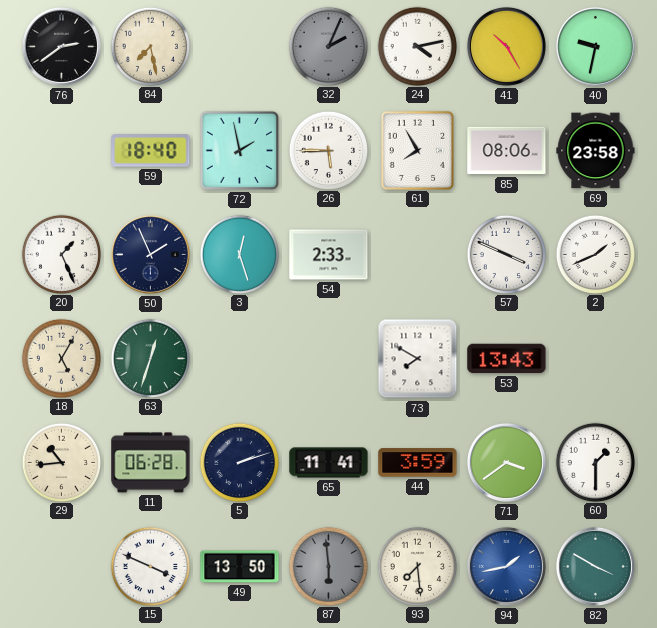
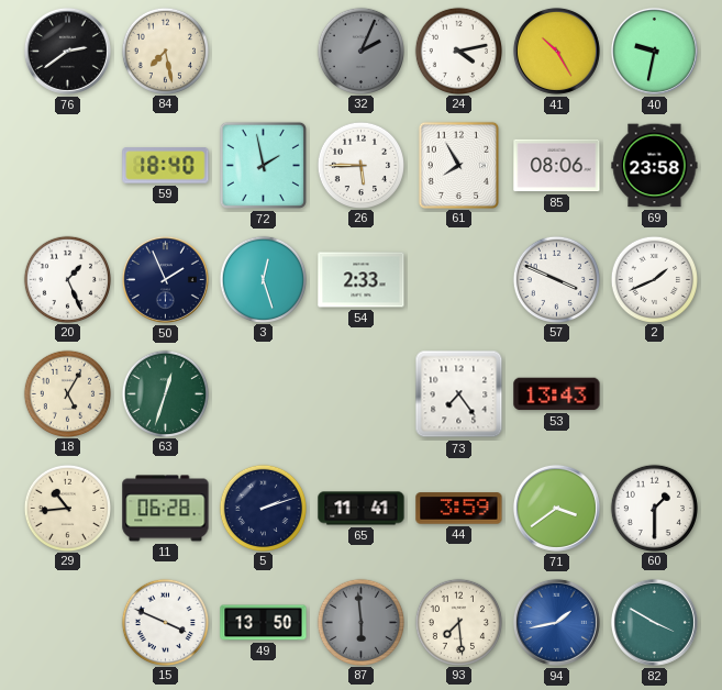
73: 7:50 -> 7:24
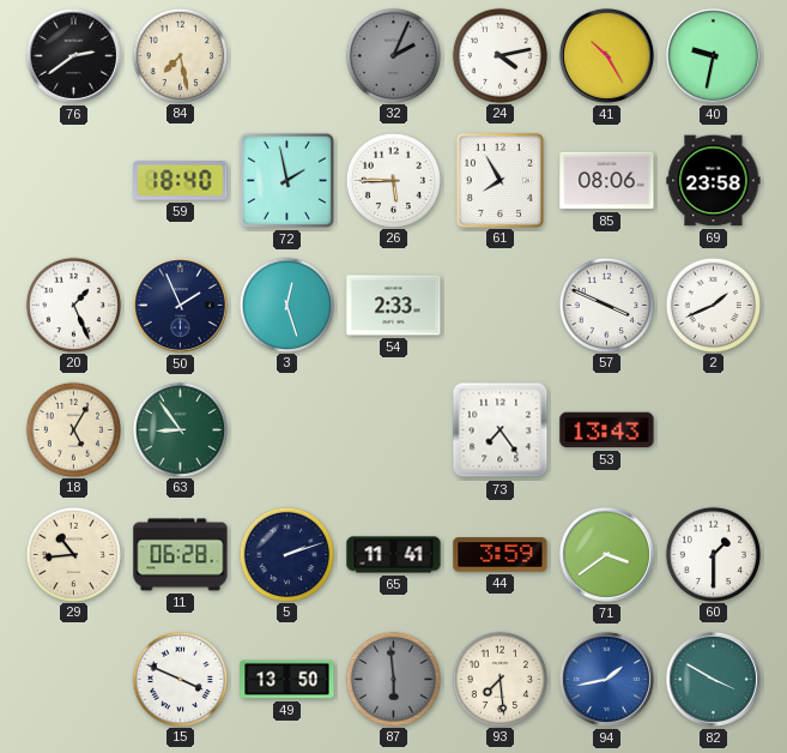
63: 12:33 -> 8:54
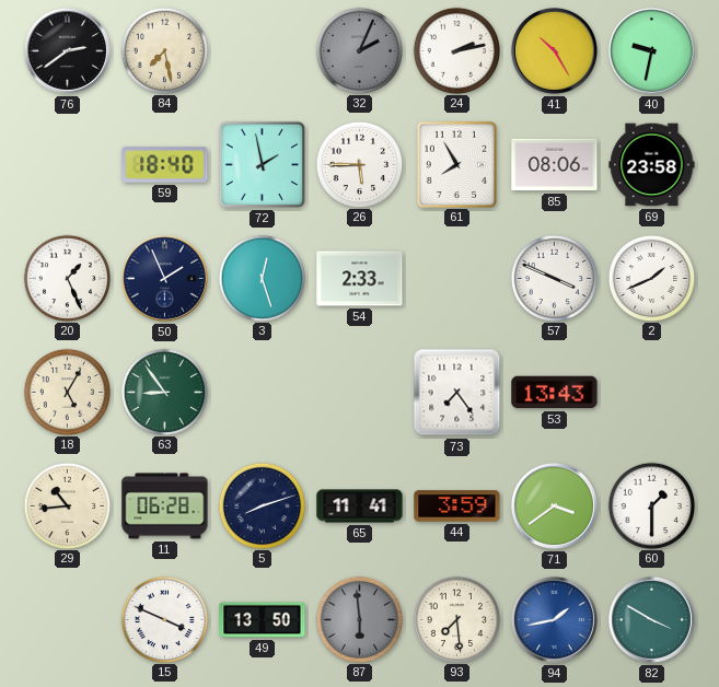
24: 4:13 -> 2:13
5: 2:12 -> 8:12
